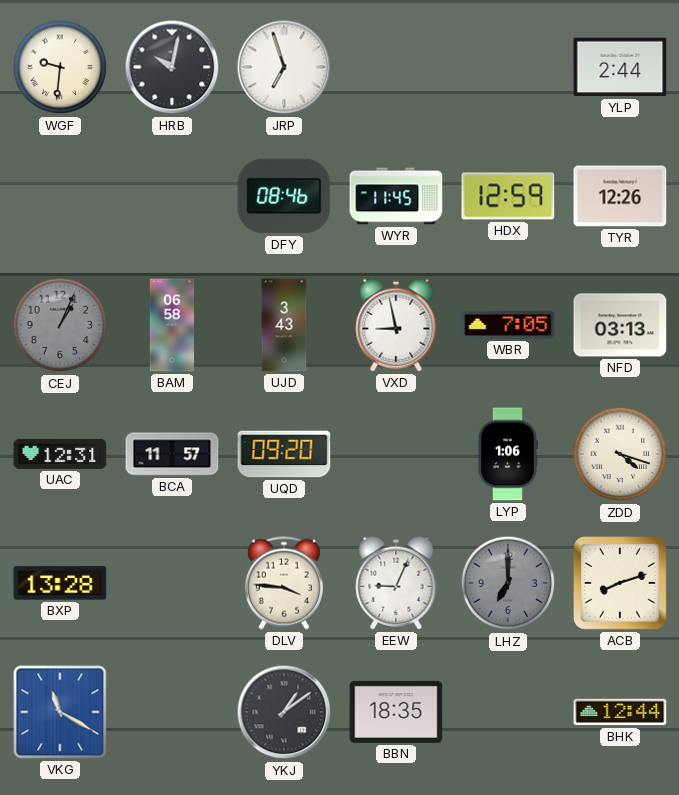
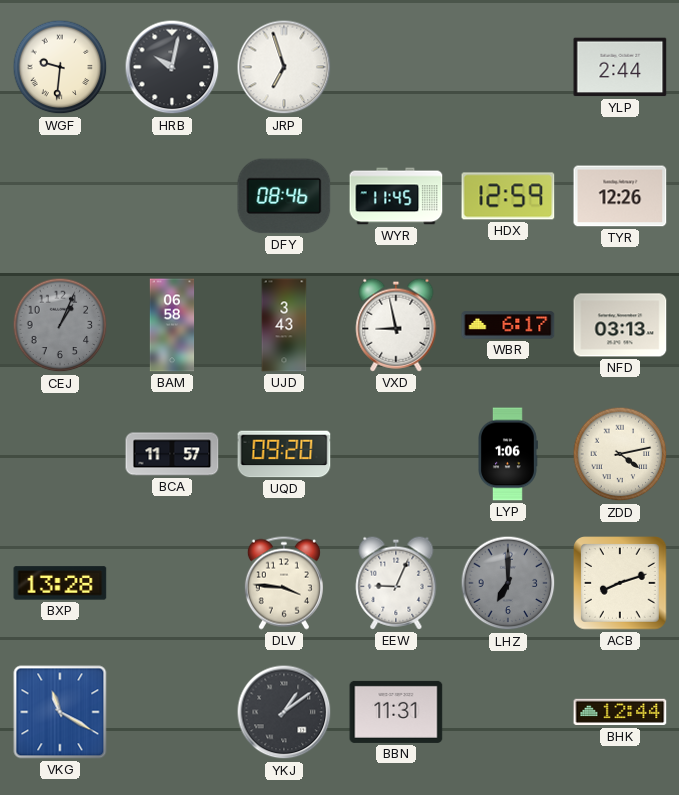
WBR: 7:05 -> 6:17
UAC: 12:31 -> none
ZDD: 4:18 -> 4:13
BBN: 18:35 -> 11:31
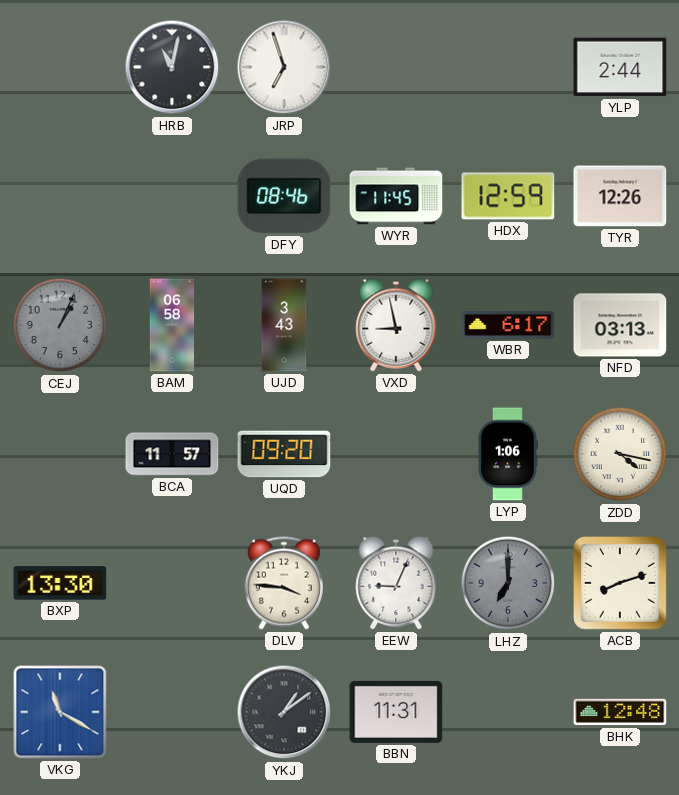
WGF: 9:31 -> none
HRB: 10:02 -> 11:02
ZDD: 4:13 -> 4:17
BXP: 13:28 -> 13:30
BHK: 12:44 -> 12:48
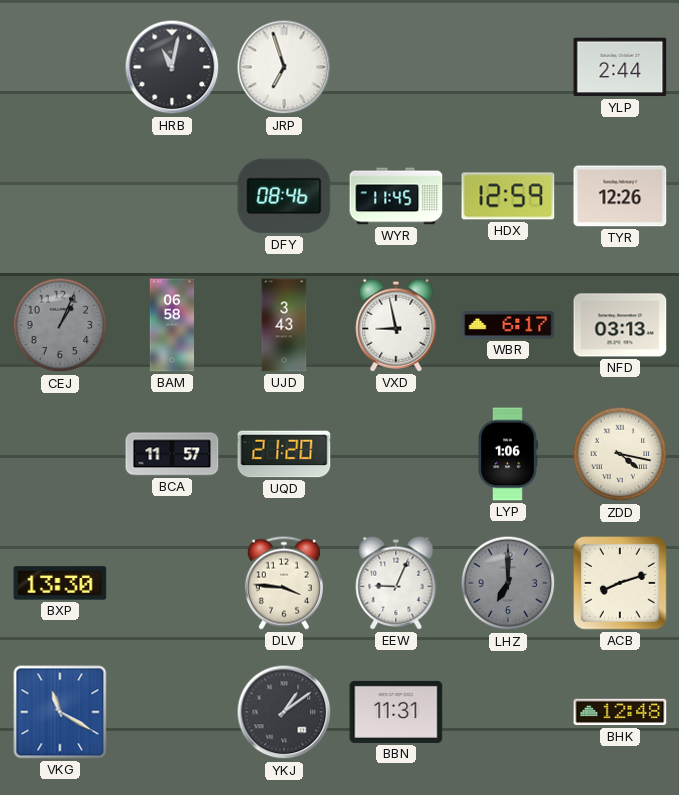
UQD: 09:20 -> 21:20
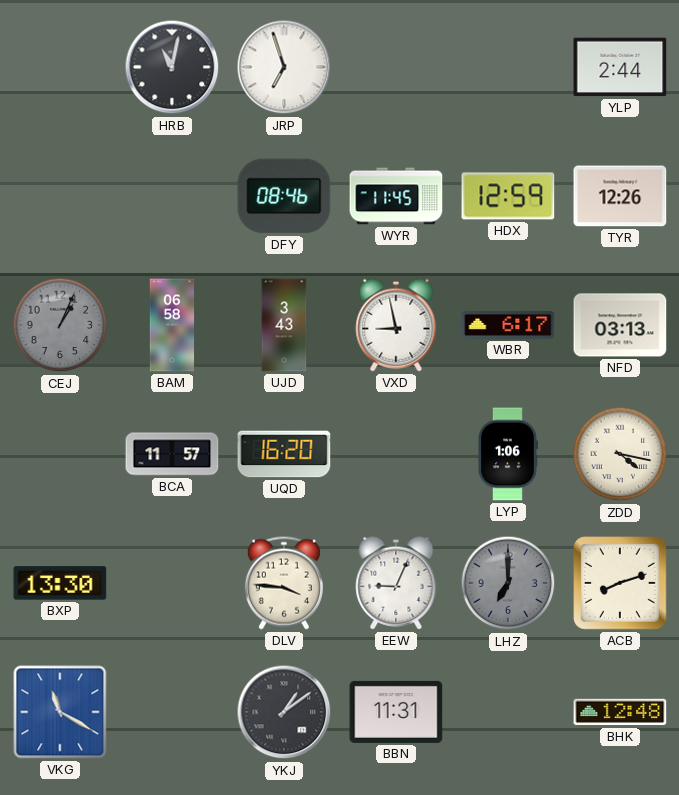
UQD: 21:20 -> 16:20
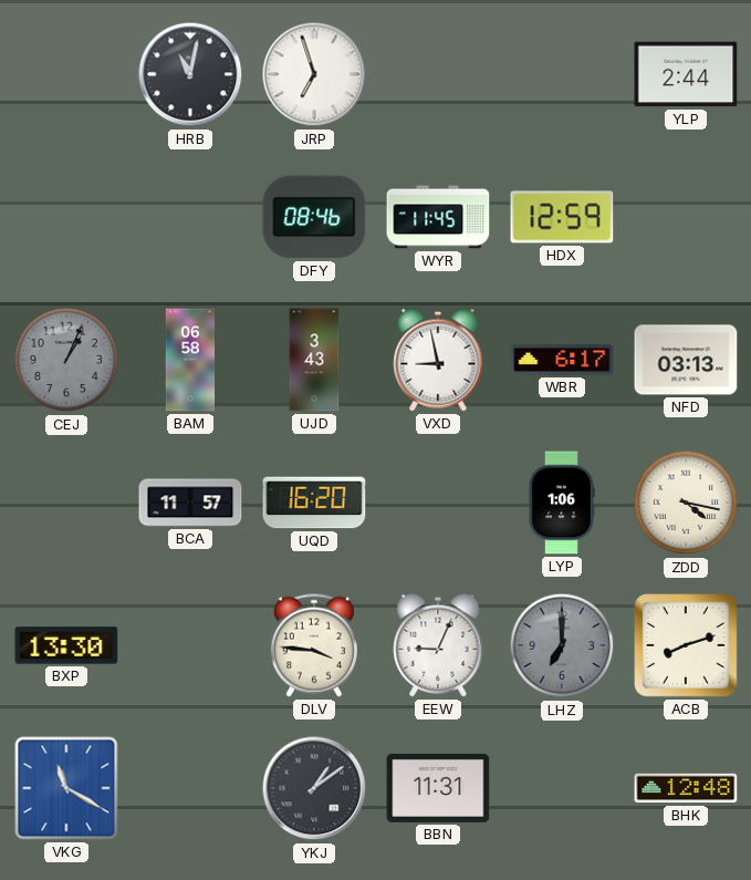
TYR: 12:26 -> none
